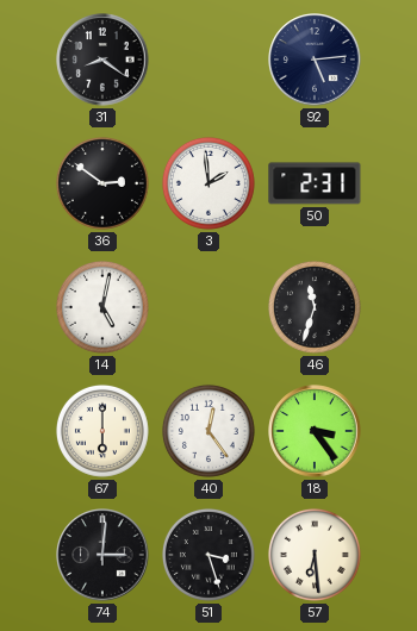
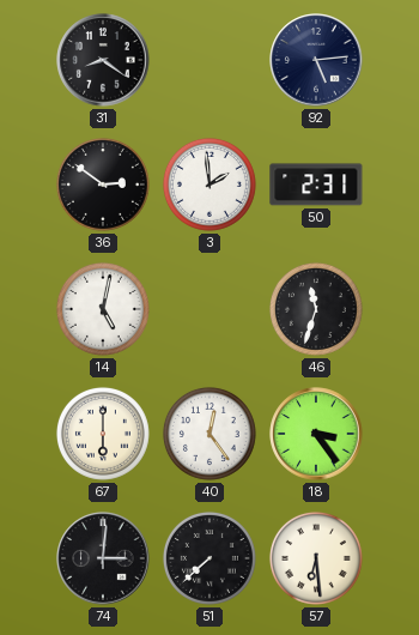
51: 3:27 -> 7:38
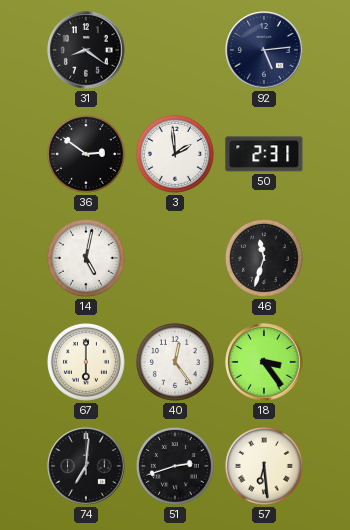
74: 3:01 -> 7:01
51: 7:38 -> 2:42
